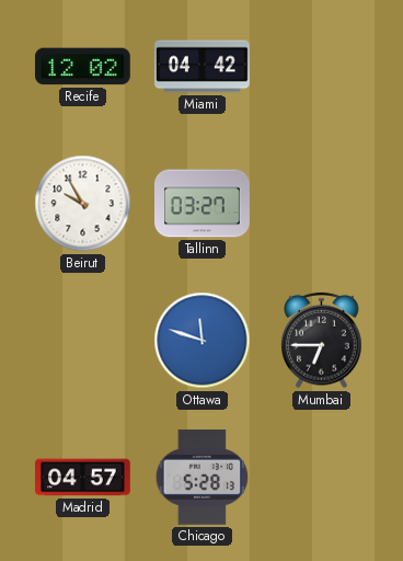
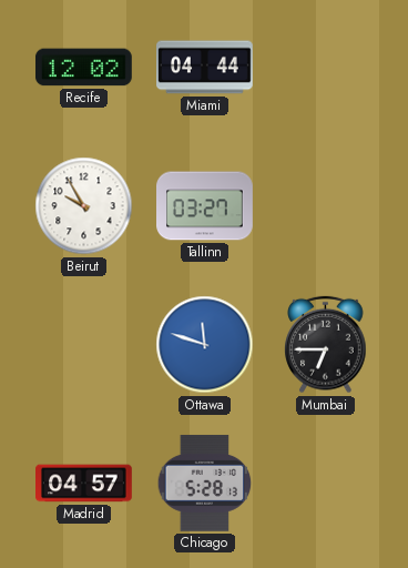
Miami: 04:42 -> 04:44
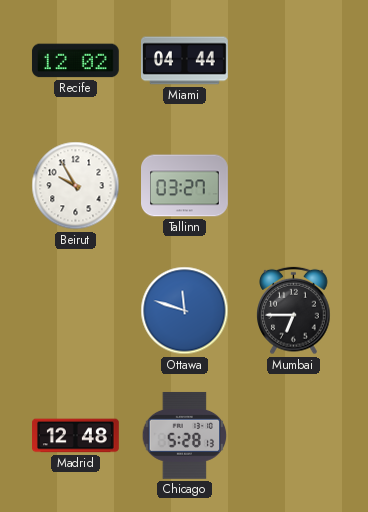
Madrid: 04:57 -> 12:48
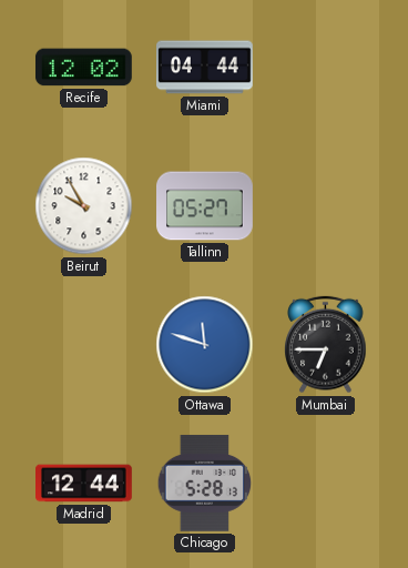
Tallinn: 03:27 -> 05:27
Madrid: 12:48 -> 12:44
